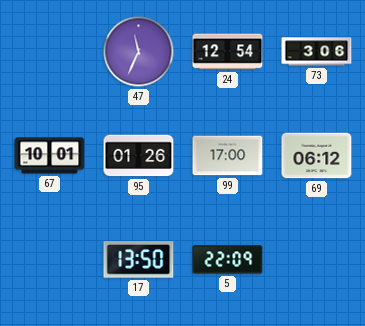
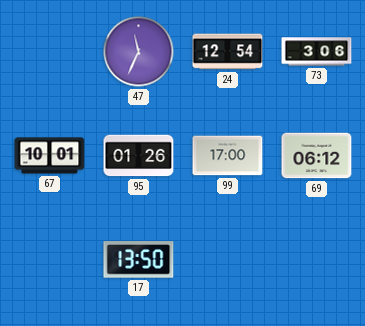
5: 22:09 -> none
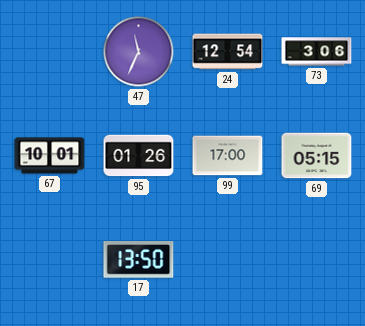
69: 06:12 -> 05:15
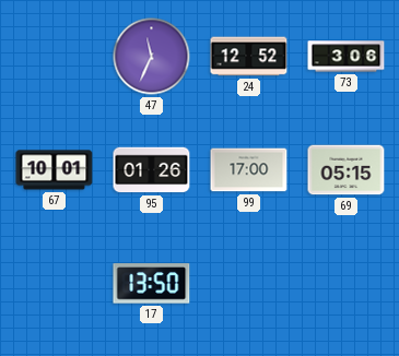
24: 12:54 -> 12:52
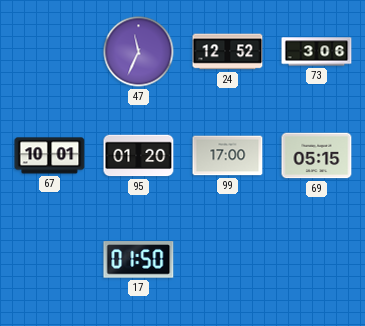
95: 01:26 -> 01:20
17: 13:50 -> 01:50
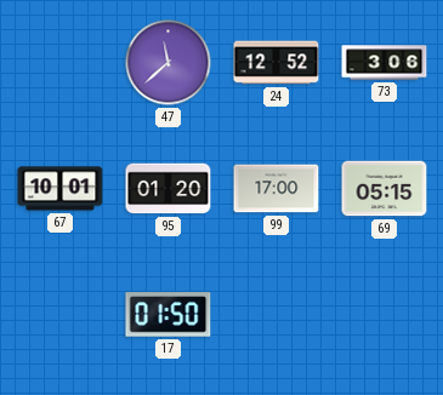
47: 11:34 -> 11:38
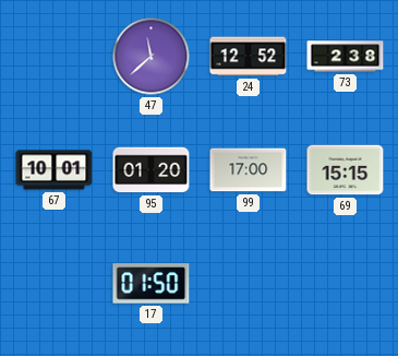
73: 3:06 -> 2:38
69: 05:15 -> 15:15
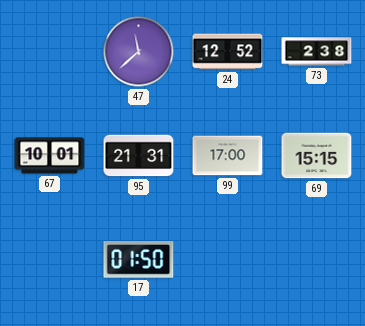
95: 01:20 -> 21:31
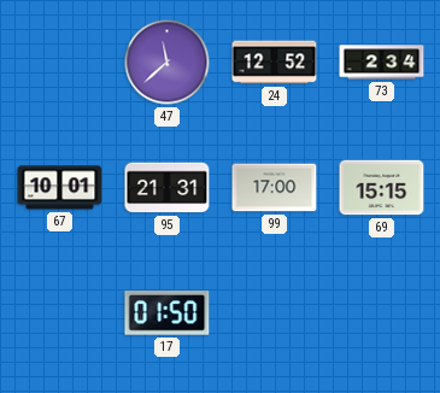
73: 2:38 -> 2:34
